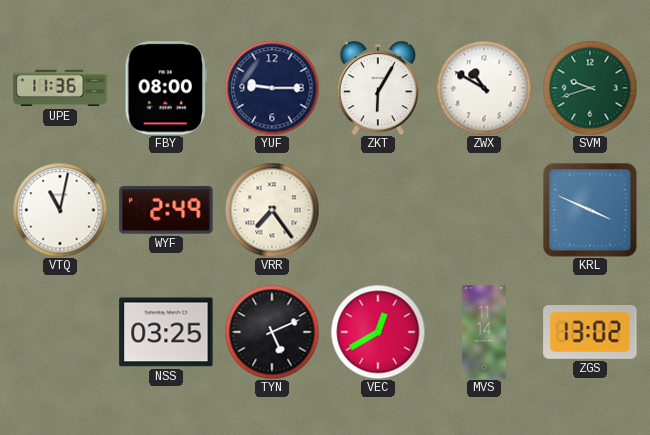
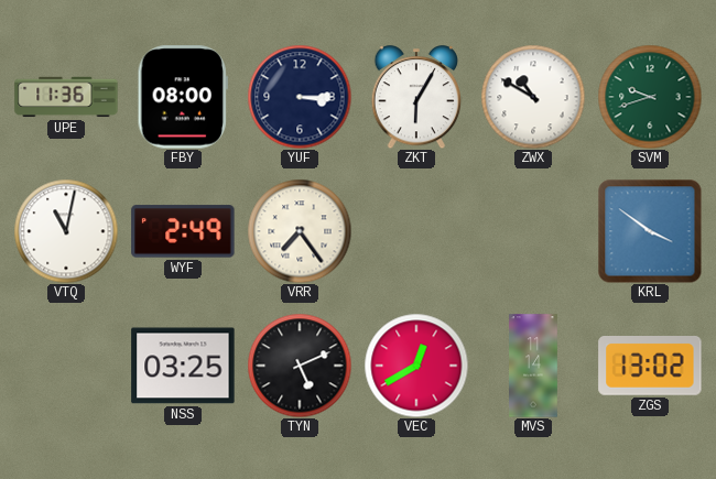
YUF: 9:15 -> 3:15
KRL: 3:49 -> 3:51
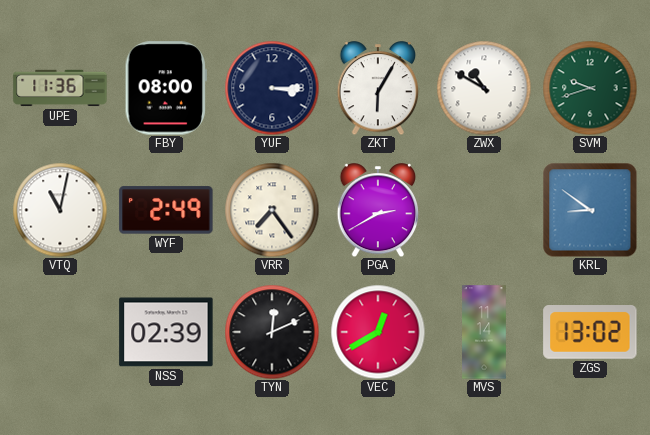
PGA: none -> 2:40
KRL: 3:51 -> 8:51
NSS: 03:25 -> 02:39
TYN: 5:11 -> 12:11
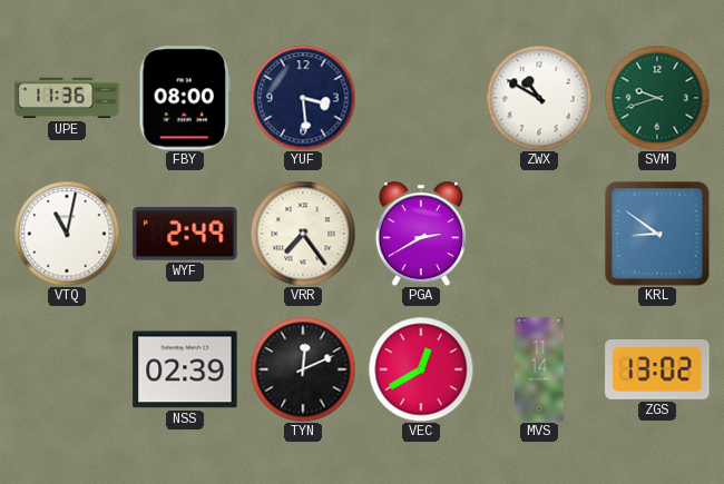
YUF: 3:15 -> 3:29
ZKT: 6:05 -> none
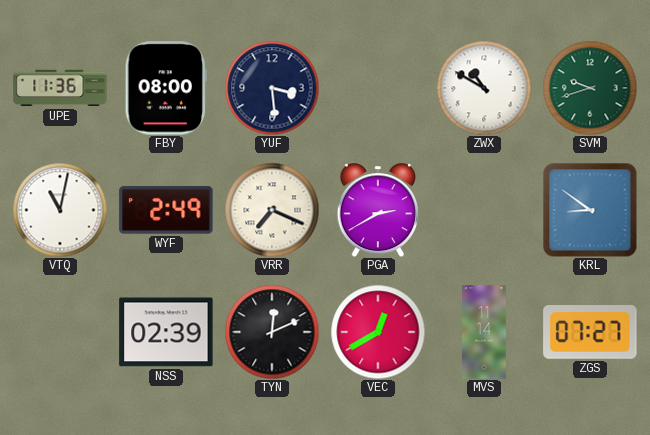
VRR: 7:24 -> 7:19
ZGS: 13:02 -> 07:27
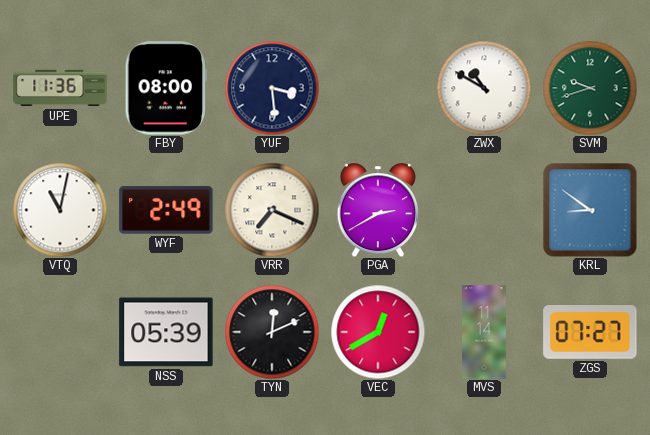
NSS: 02:39 -> 05:39
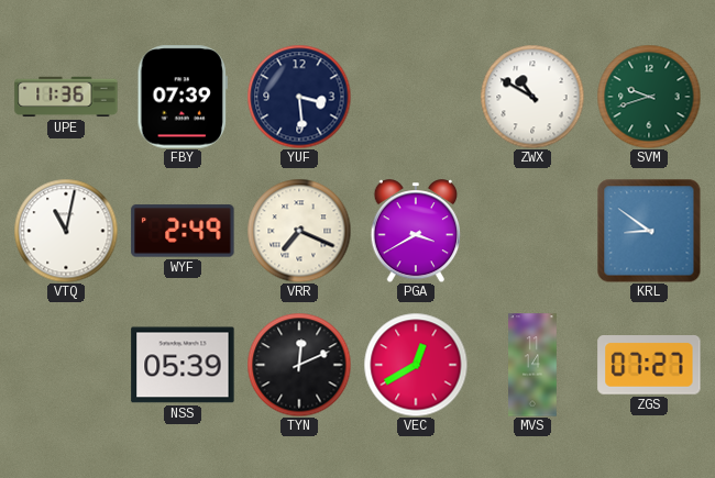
FBY: 08:00 -> 07:39
PGA: 2:40 -> 3:40
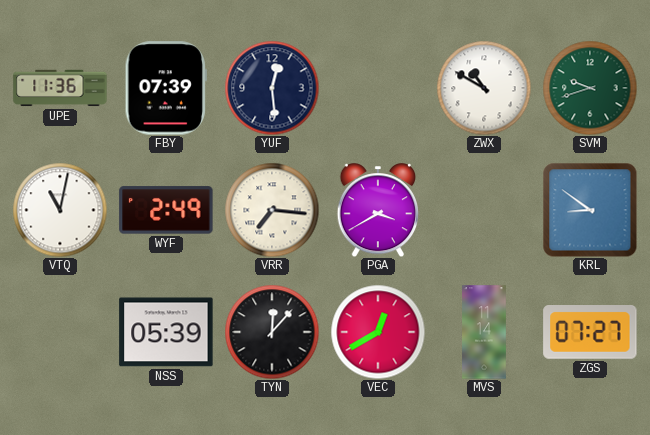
YUF: 3:29 -> 12:29
VRR: 7:19 -> 7:16
TYN: 12:11 -> 12:07
